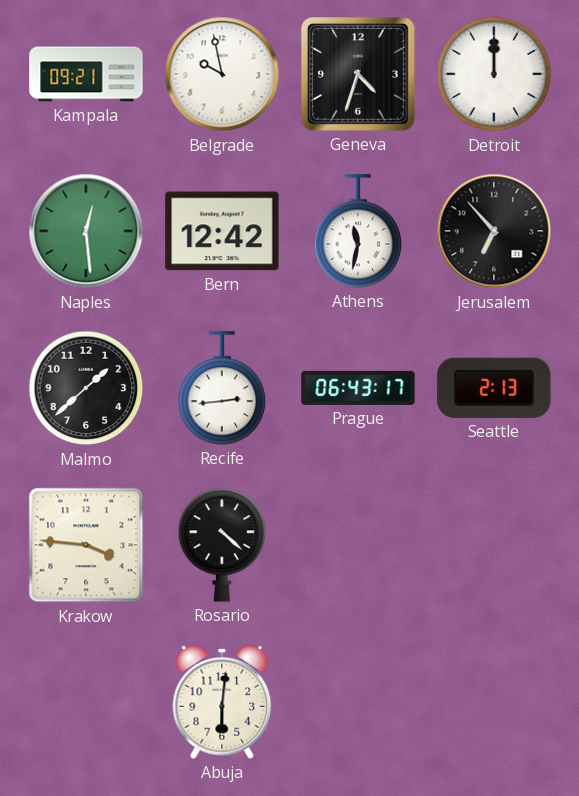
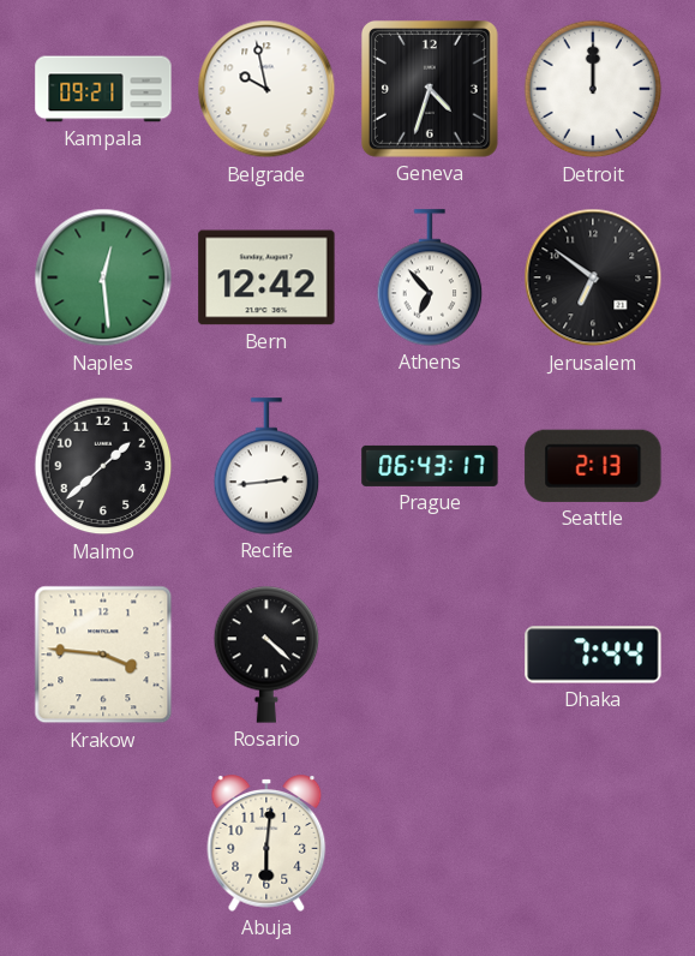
Athens: 11:32 -> 6:53
Jerusalem: 6:53 -> 6:51
Dhaka: none -> 7:44
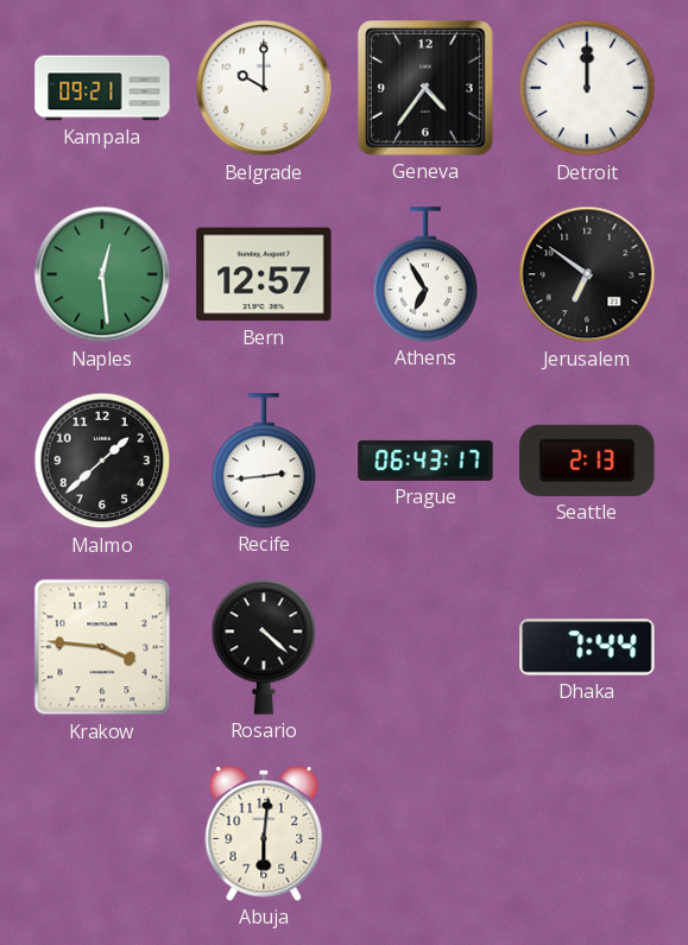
Belgrade: 9:58 -> 10:00
Geneva: 4:33 -> 4:36
Bern: 12:42 -> 12:57
Athens: 6:53 -> 6:55
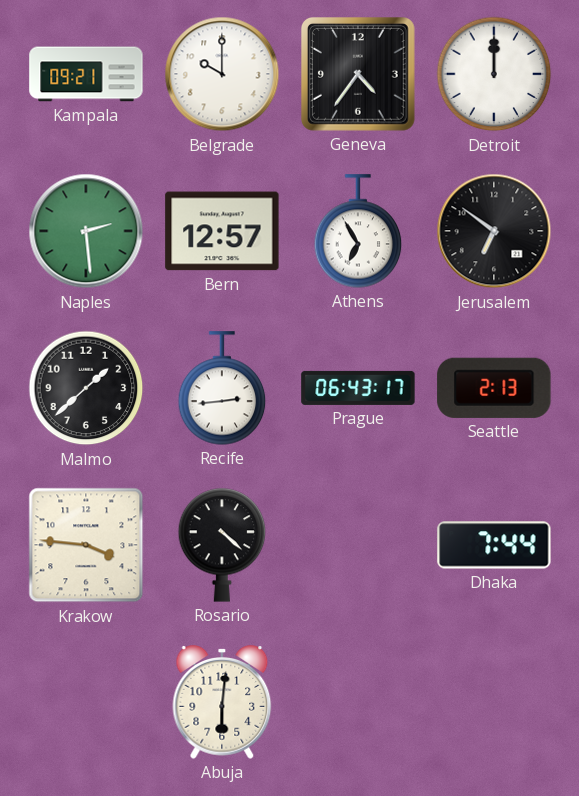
Naples: 12:29 -> 2:29
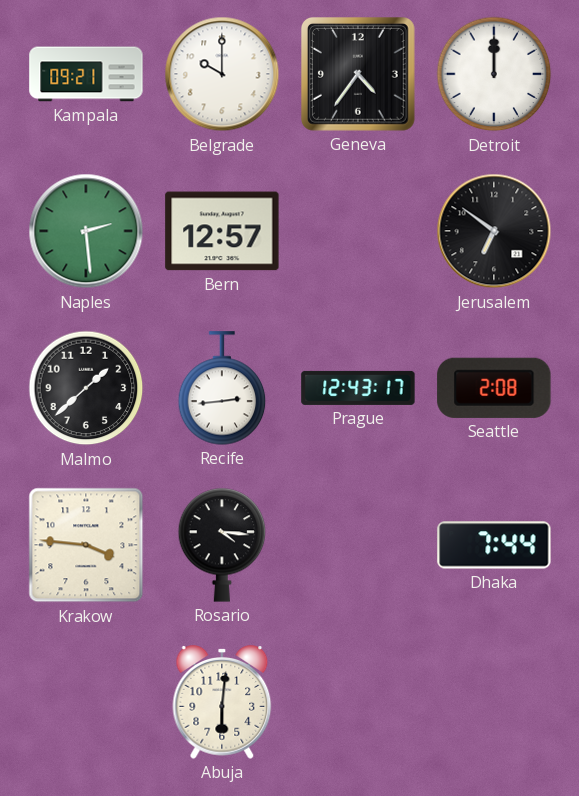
Athens: 6:55 -> none
Prague: 06:43 -> 12:43
Seattle: 2:13 -> 2:08
Rosario: 4:22 -> 4:16
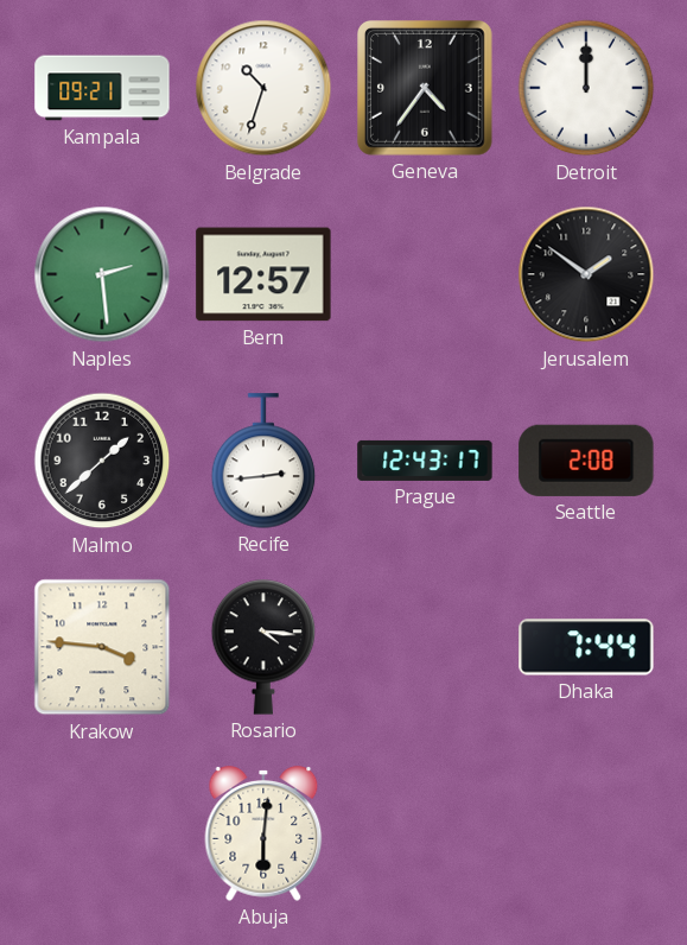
Belgrade: 10:00 -> 10:33
Jerusalem: 6:51 -> 1:51
